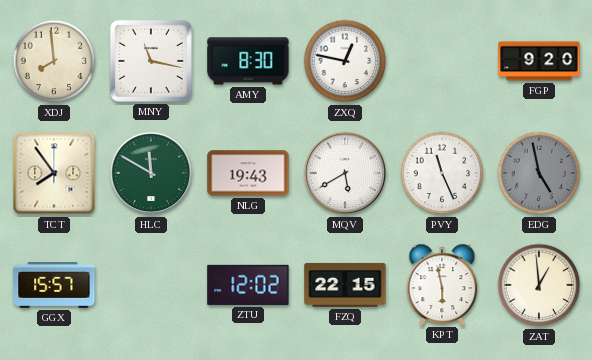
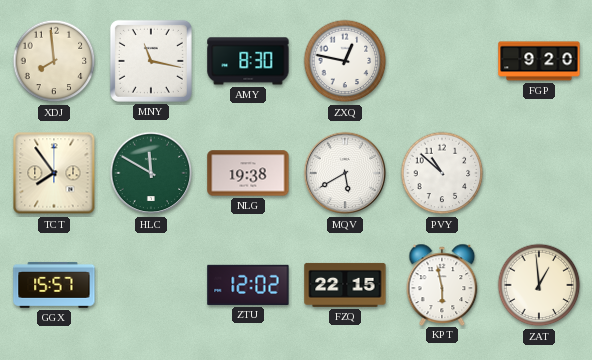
NLG: 19:43 -> 19:38
PVY: 11:26 -> 10:52
EDG: 4:58 -> none
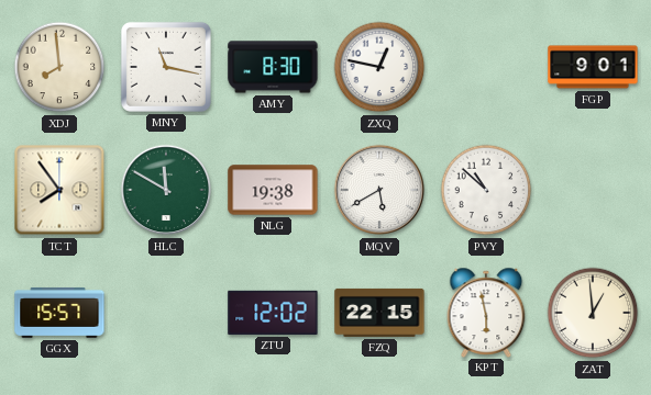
FGP: 9:20 -> 9:01
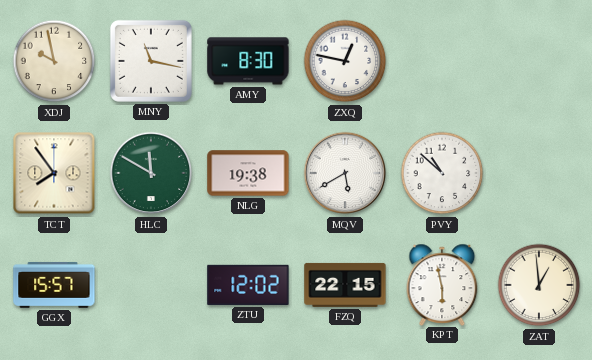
XDJ: 7:59 -> 9:58
FGP: 9:01 -> none
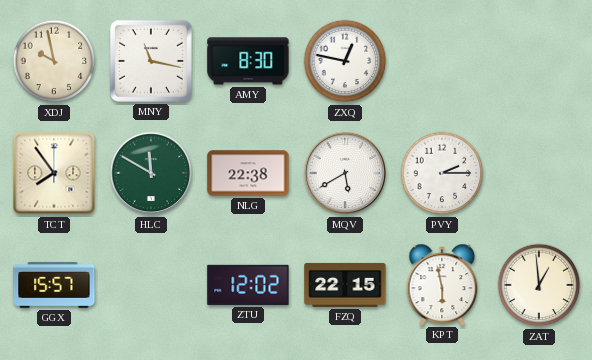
NLG: 19:38 -> 22:38
PVY: 10:52 -> 2:15
